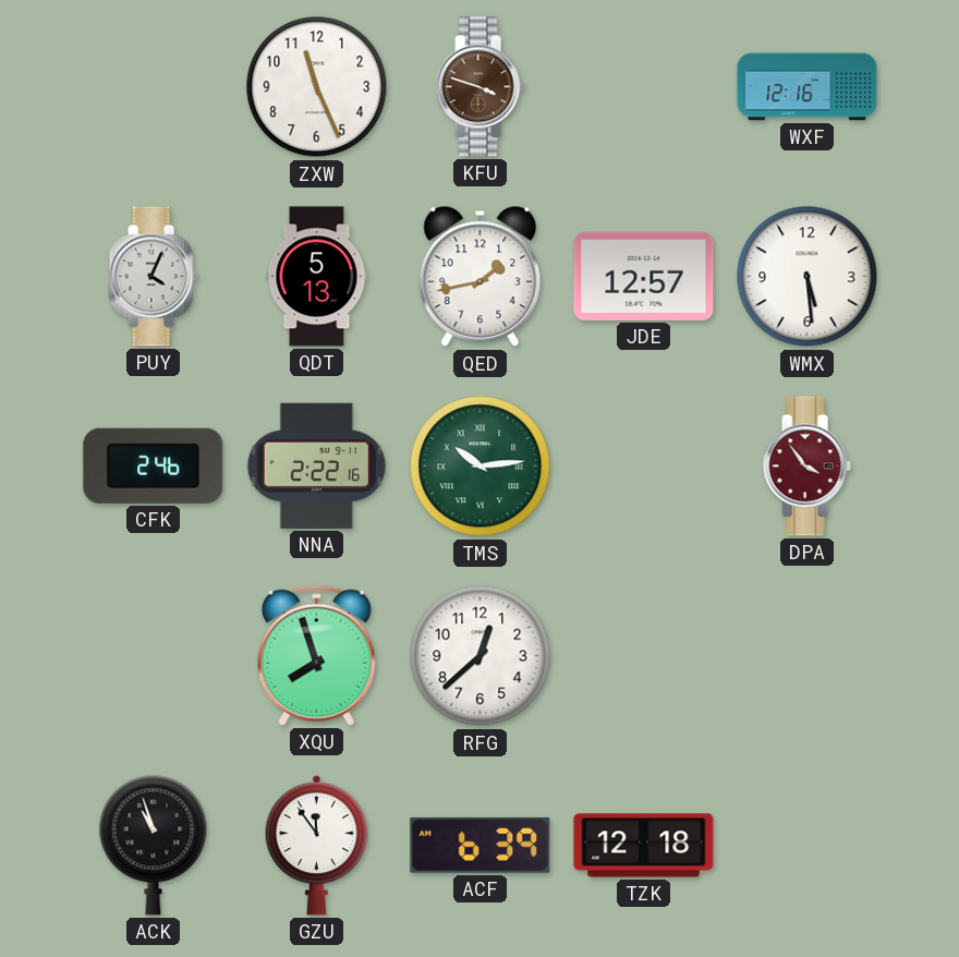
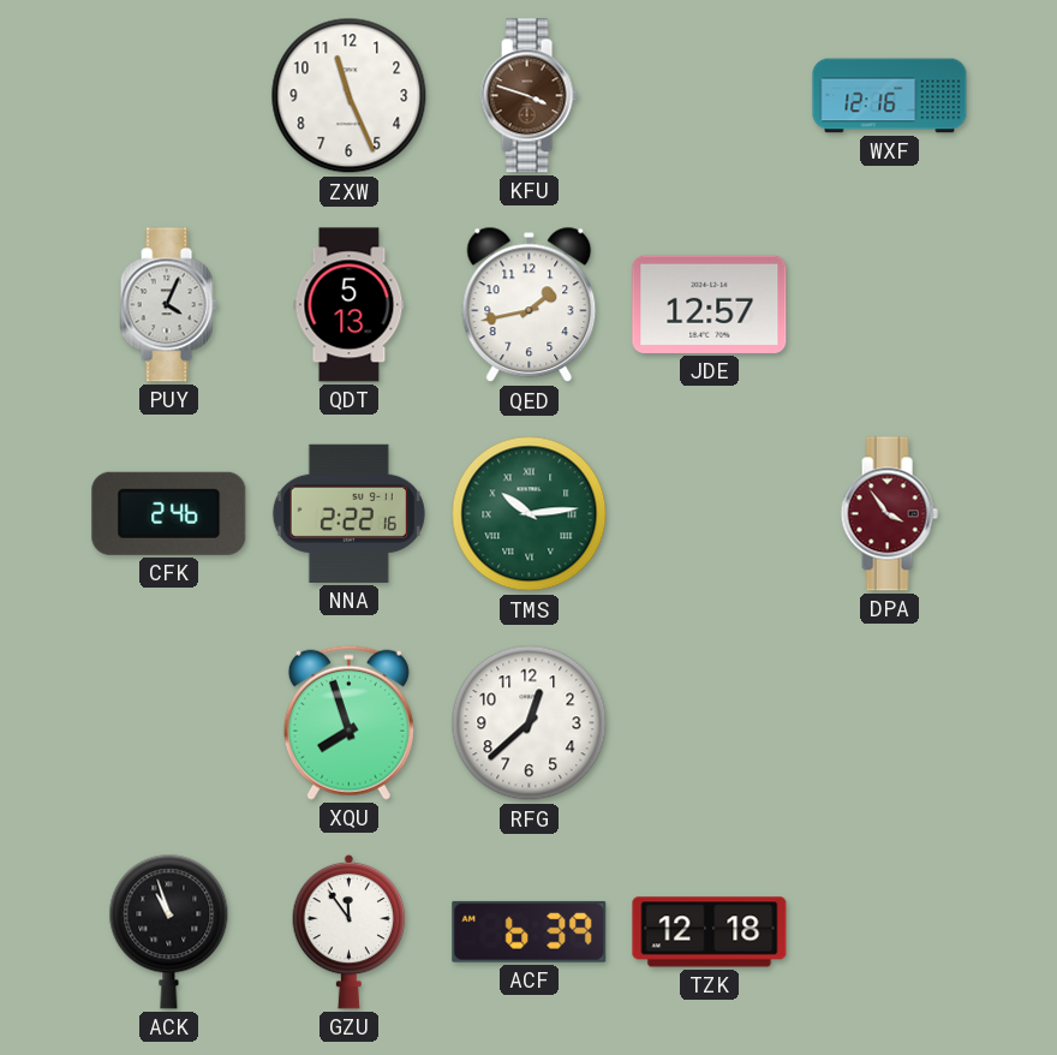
WMX: 5:29 -> none
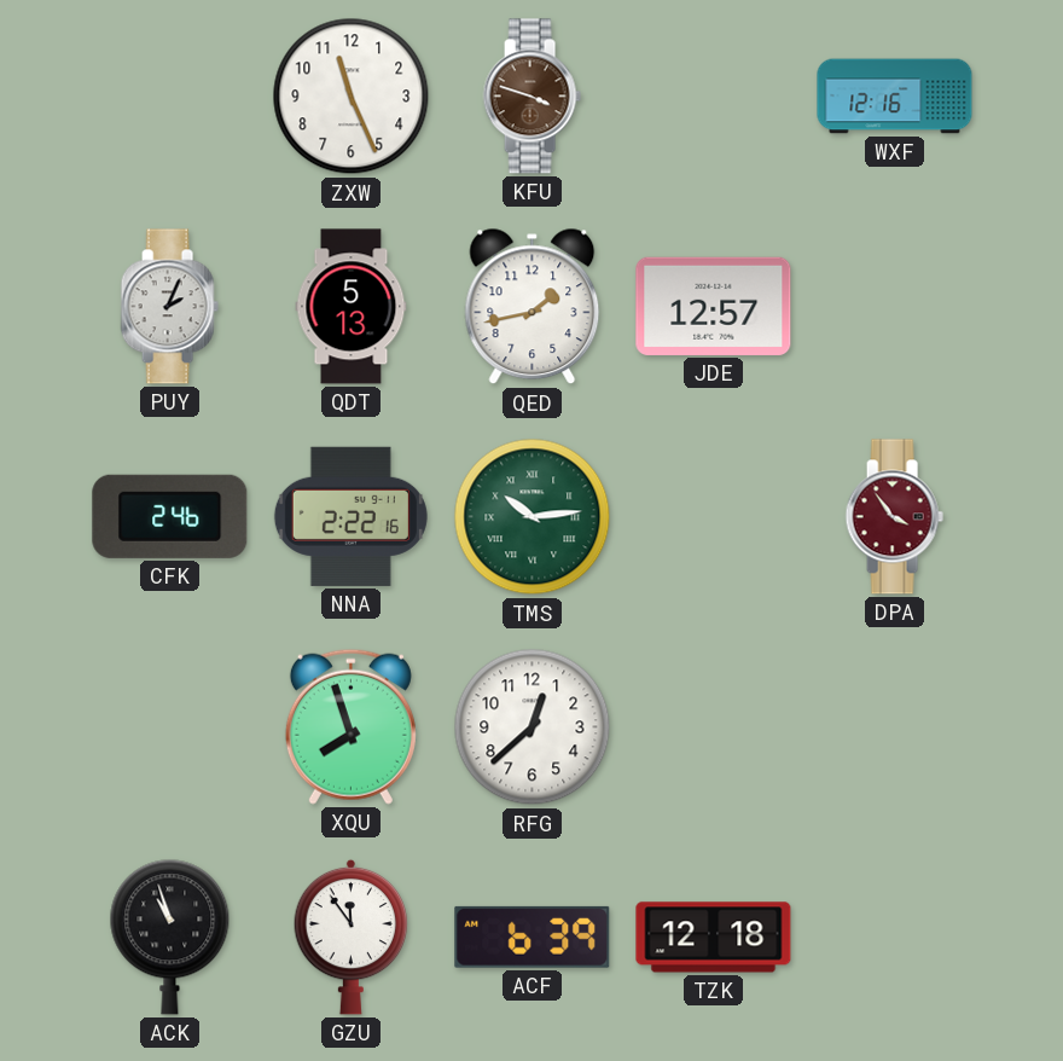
PUY: 4:04 -> 2:04
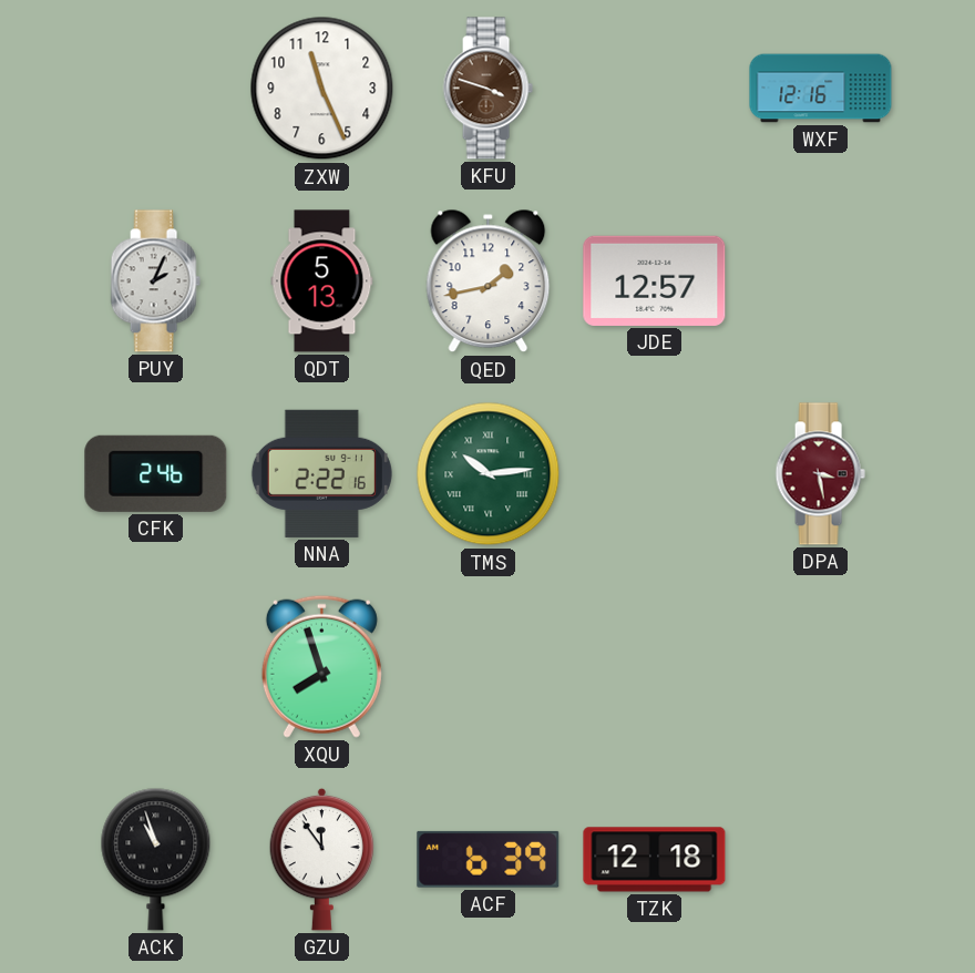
DPA: 3:54 -> 3:28
RFG: 12:38 -> none
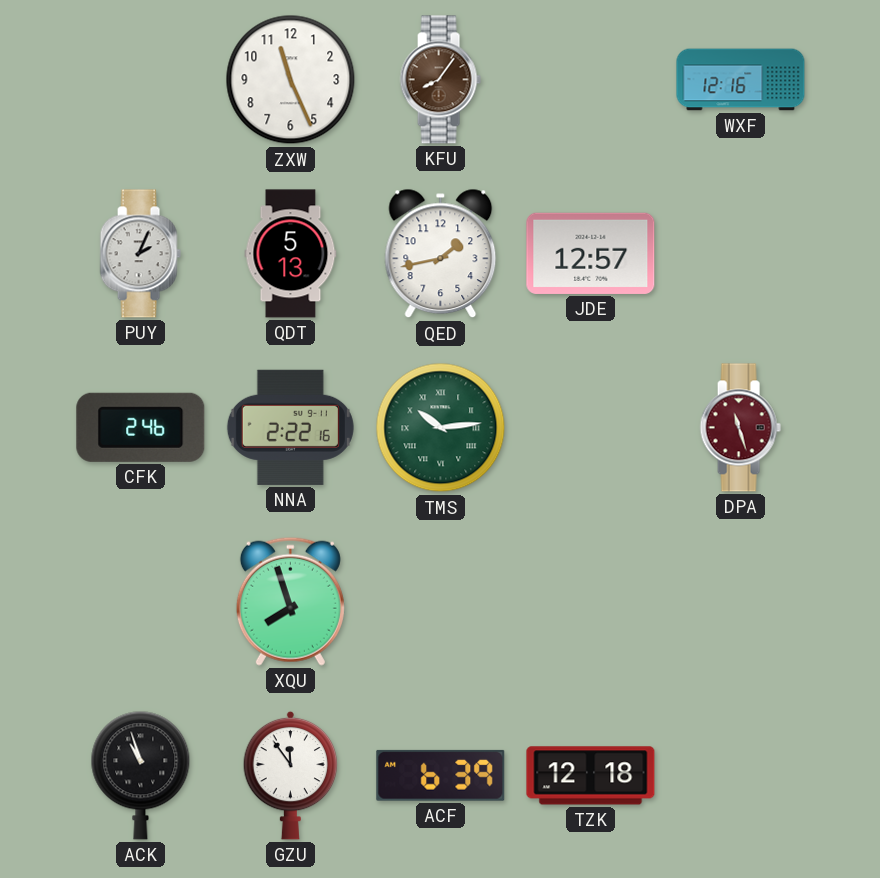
KFU: 3:48 -> 8:06
DPA: 3:28 -> 11:27
